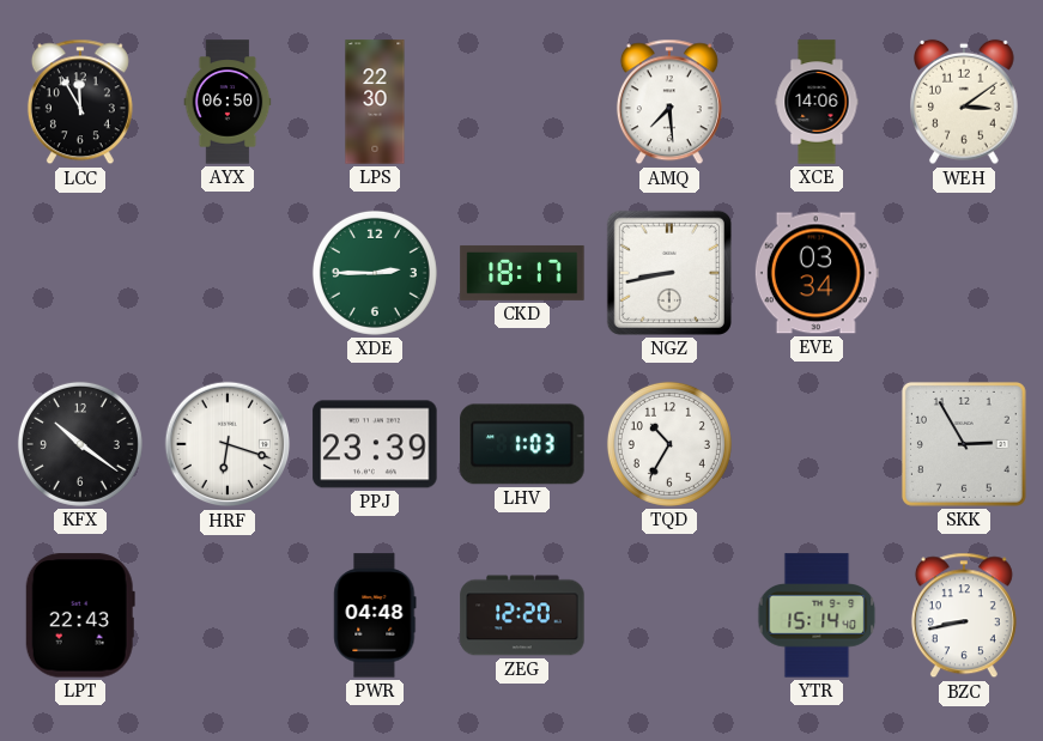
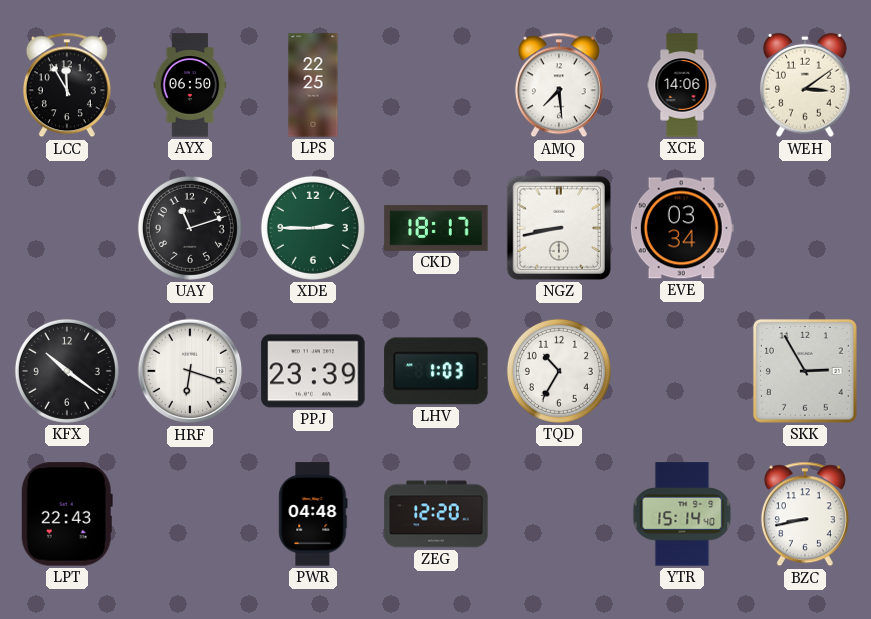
LPS: 22:30 -> 22:25
UAY: none -> 11:12
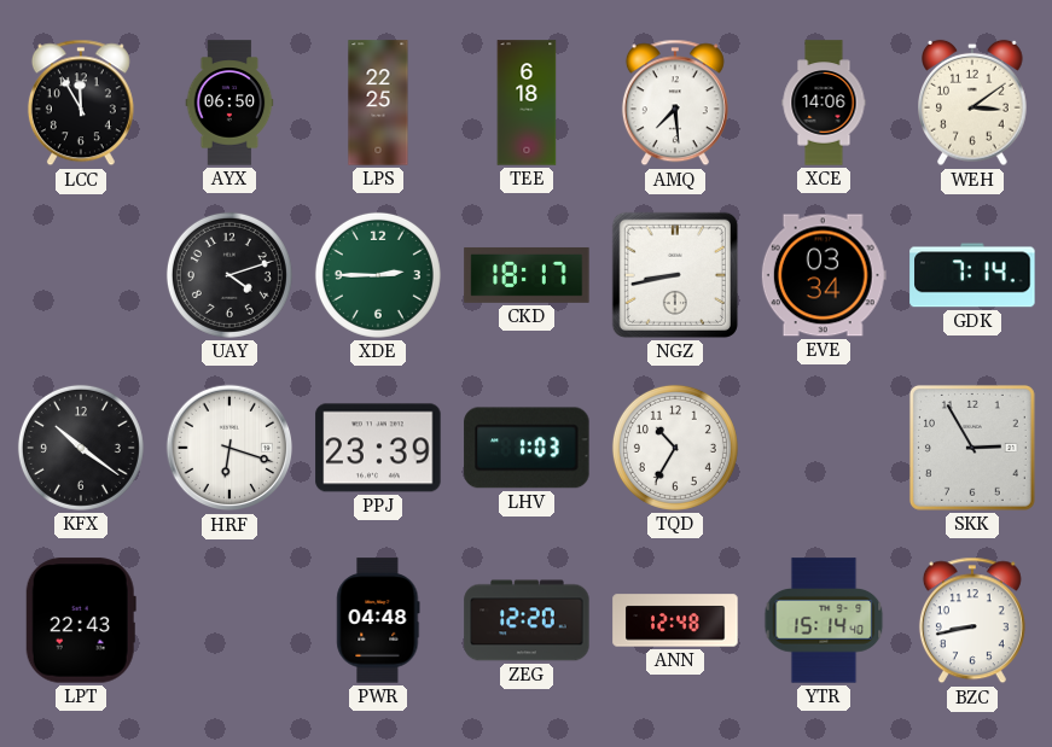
TEE: none -> 6:18
UAY: 11:12 -> 4:12
GDK: none -> 7:14
ANN: none -> 12:48
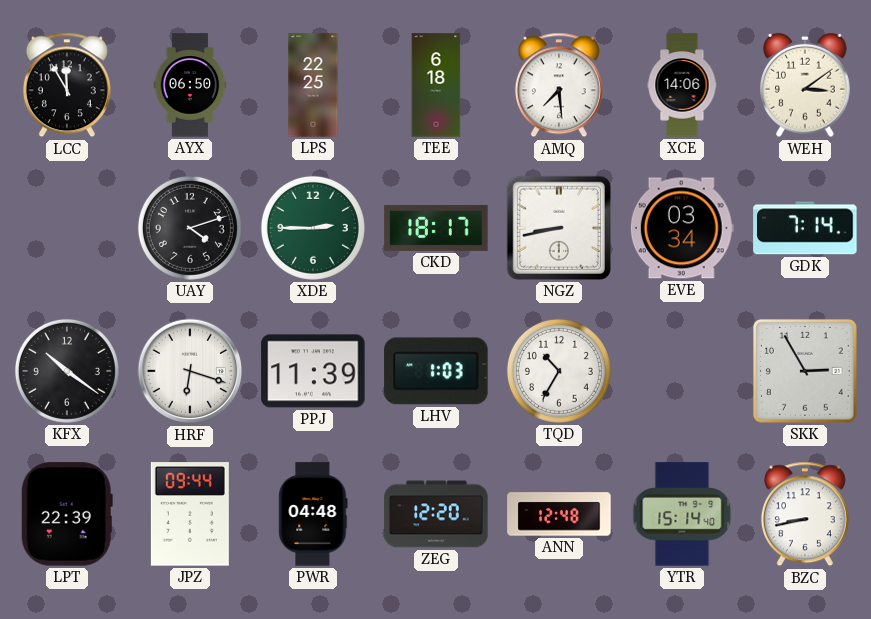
PPJ: 23:39 -> 11:39
LPT: 22:43 -> 22:39
JPZ: none -> 09:44
